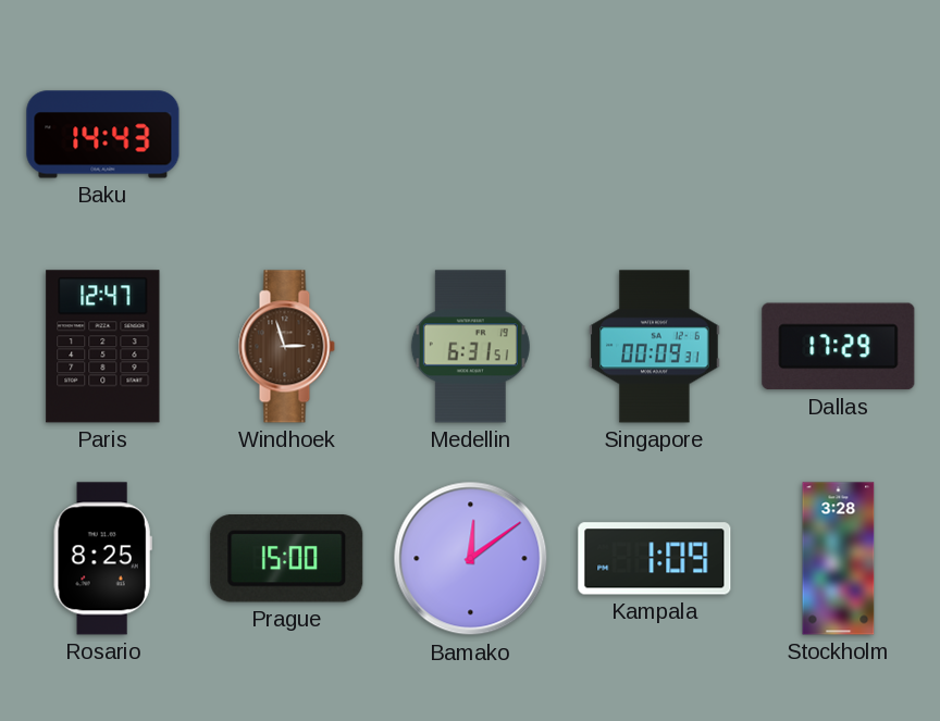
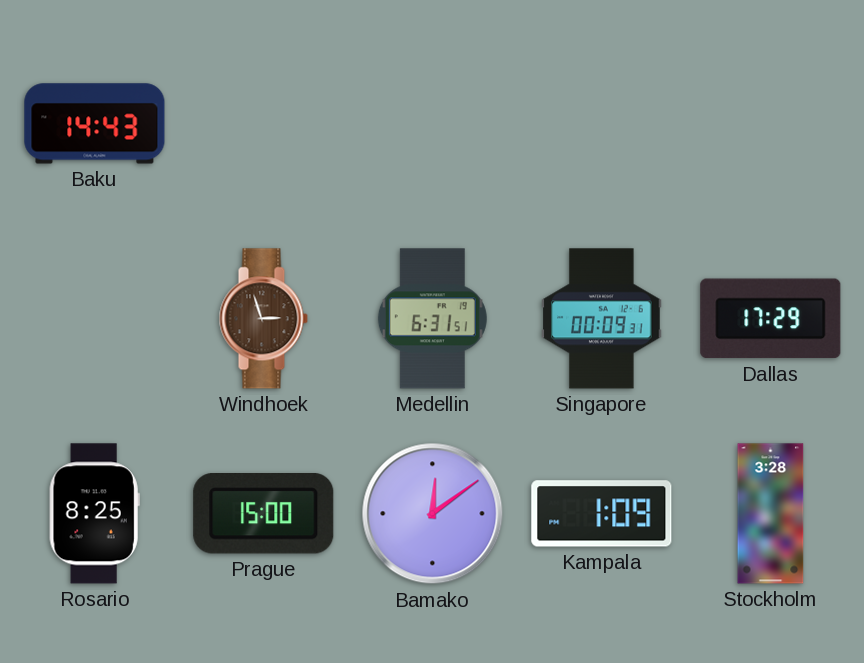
Paris: 12:47 -> none
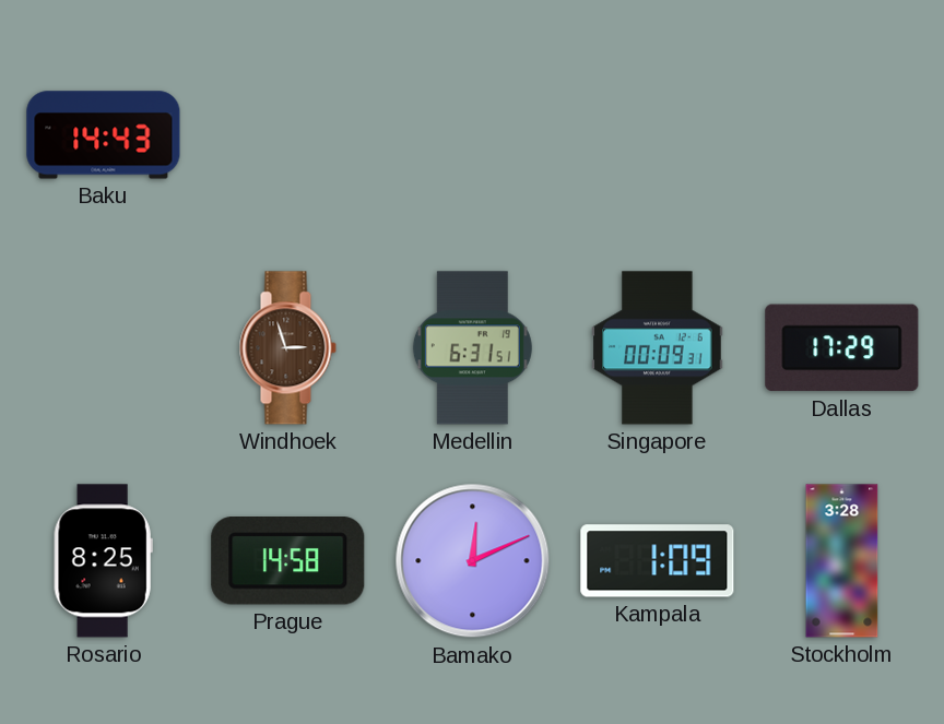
Prague: 15:00 -> 14:58
Bamako: 12:09 -> 12:11
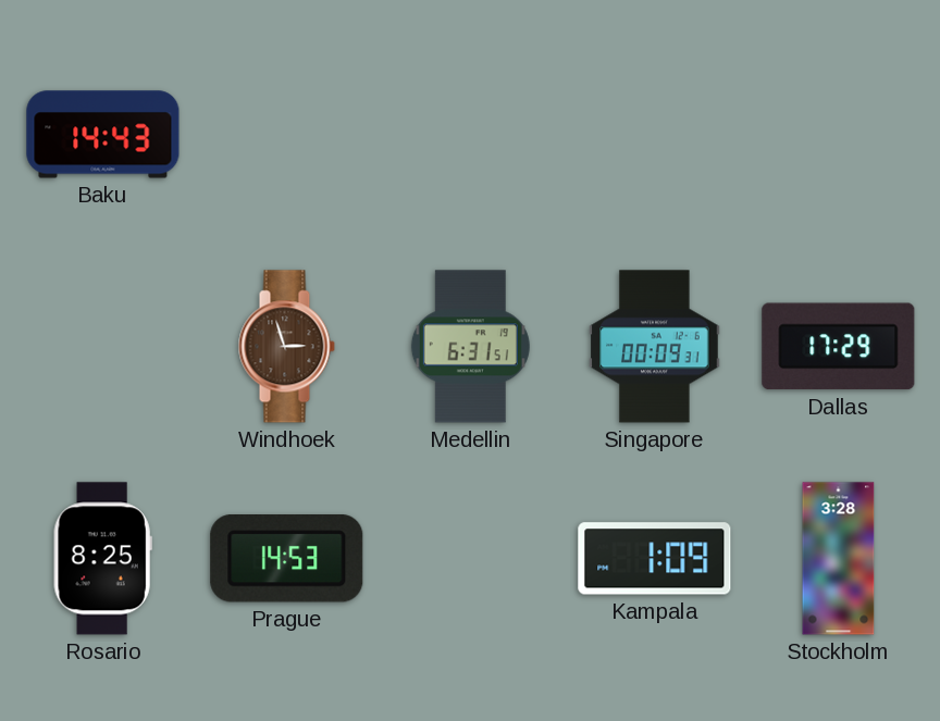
Prague: 14:58 -> 14:53
Bamako: 12:11 -> none
